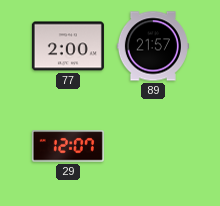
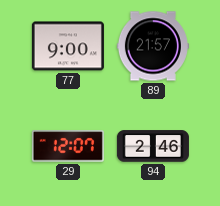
77: 2:00 -> 9:00
94: none -> 2:46
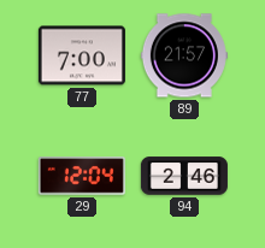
77: 9:00 -> 7:00
29: 12:07 -> 12:04
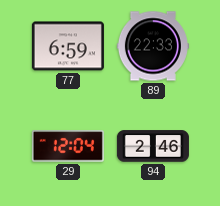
77: 7:00 -> 6:59
89: 21:57 -> 22:33
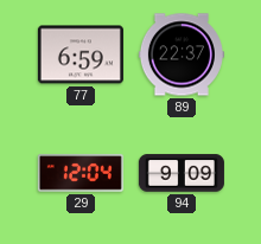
89: 22:33 -> 22:37
94: 2:46 -> 9:09
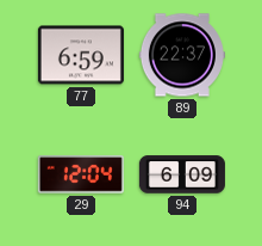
94: 9:09 -> 6:09
